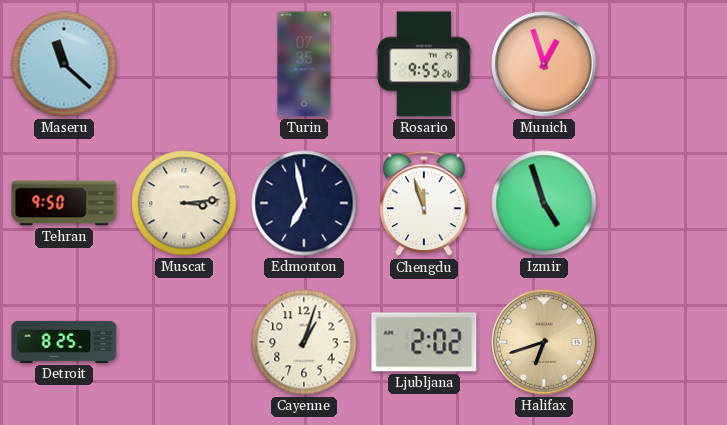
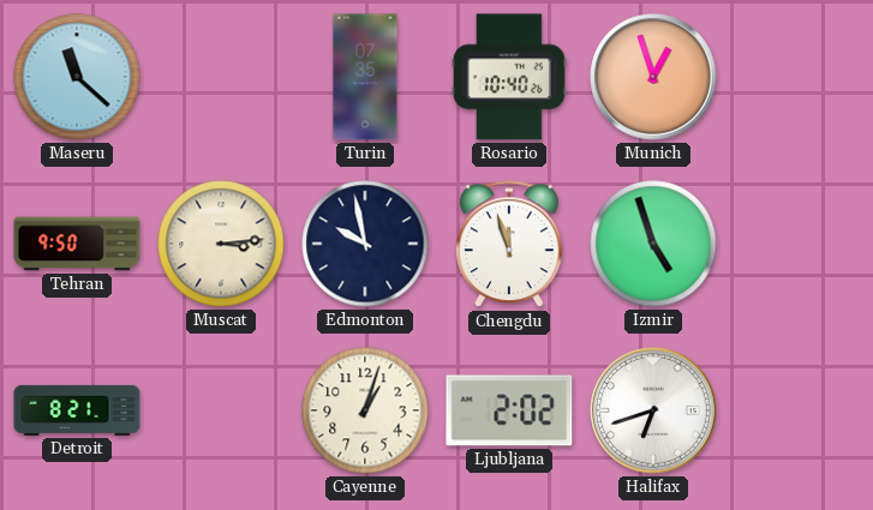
Rosario: 9:55 -> 10:40
Edmonton: 6:58 -> 9:58
Detroit: 8:25 -> 8:21
Halifax dial: champagne -> white
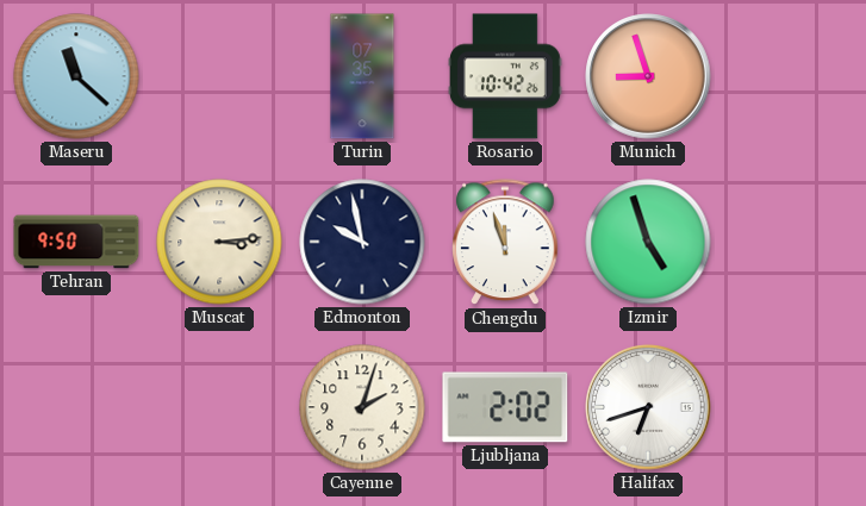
Rosario: 10:40 -> 10:42
Munich: 12:57 -> 8:57
Detroit: 8:21 -> none
Cayenne: 1:03 -> 2:03
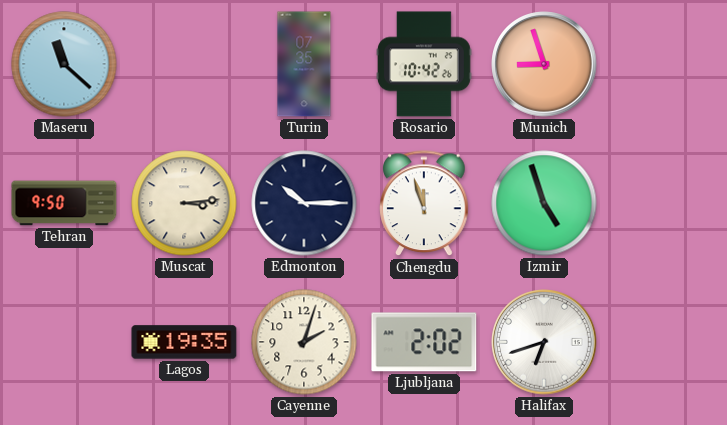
Edmonton: 9:58 -> 10:15
Lagos: none -> 19:35
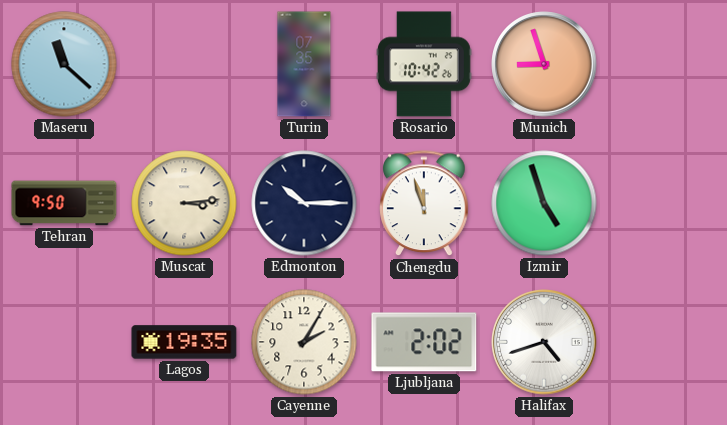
Cayenne: 2:03 -> 2:05
Halifax: 6:42 -> 4:42
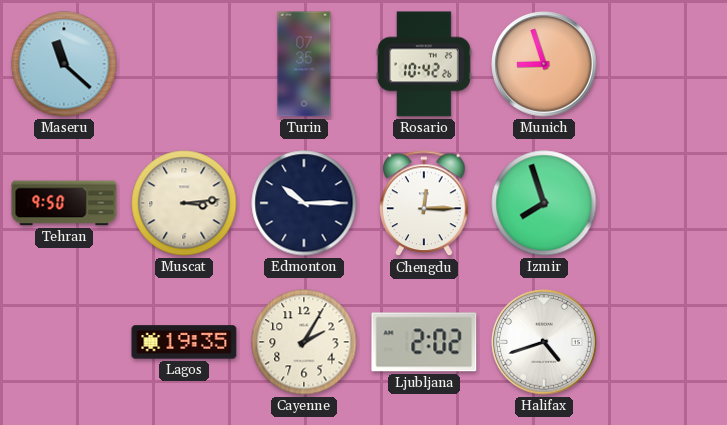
Chengdu: 11:57 -> 12:15
Izmir: 4:57 -> 7:57
